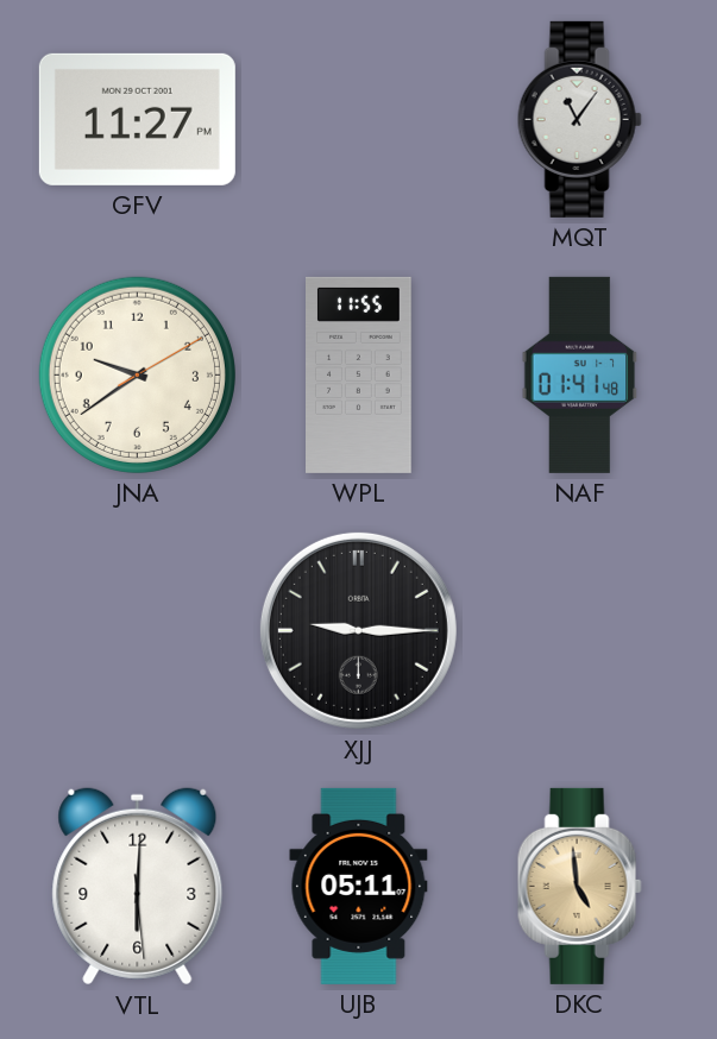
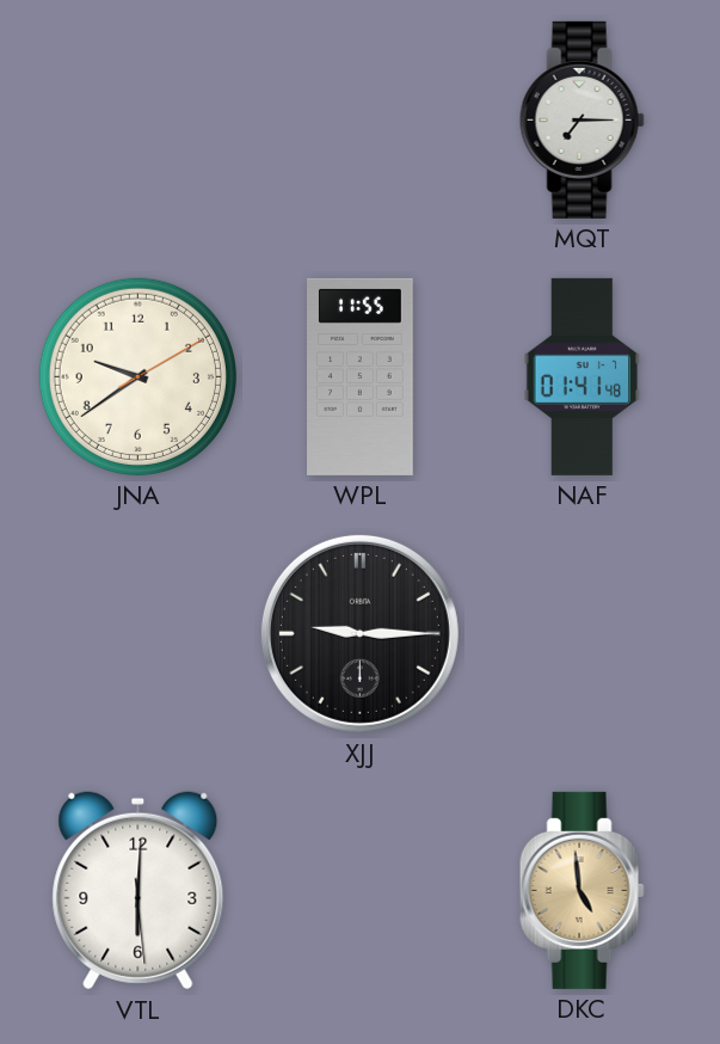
GFV: 11:27 -> none
MQT: 11:06 -> 7:15
UJB: 05:11 -> none
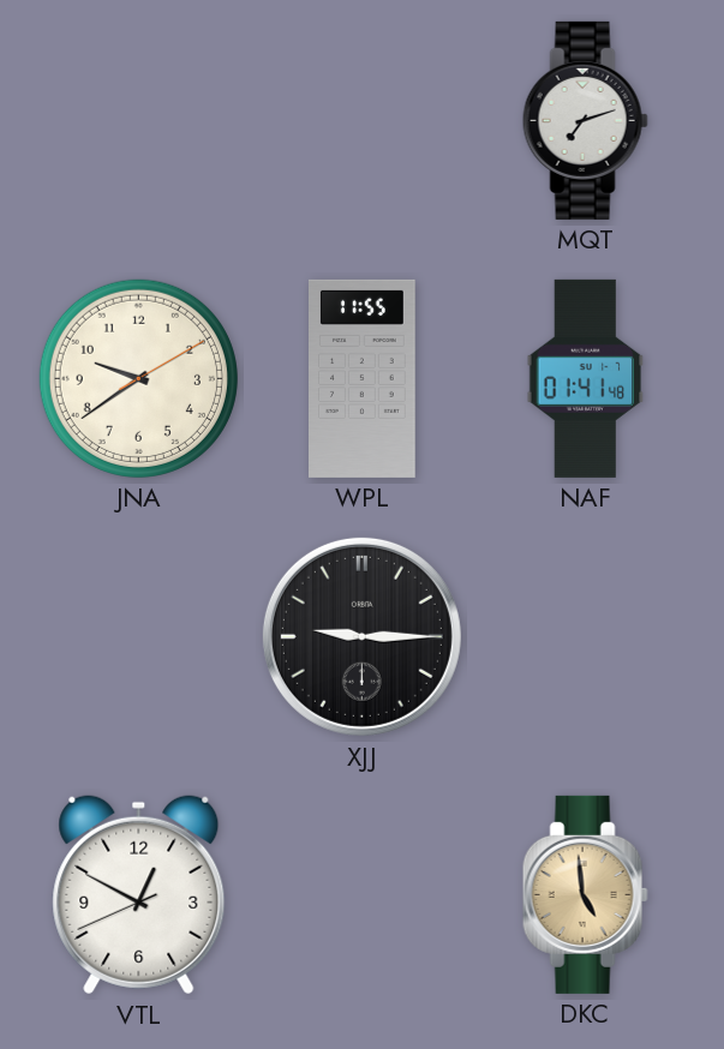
MQT: 7:15 -> 7:12
VTL: 6:00 -> 12:49
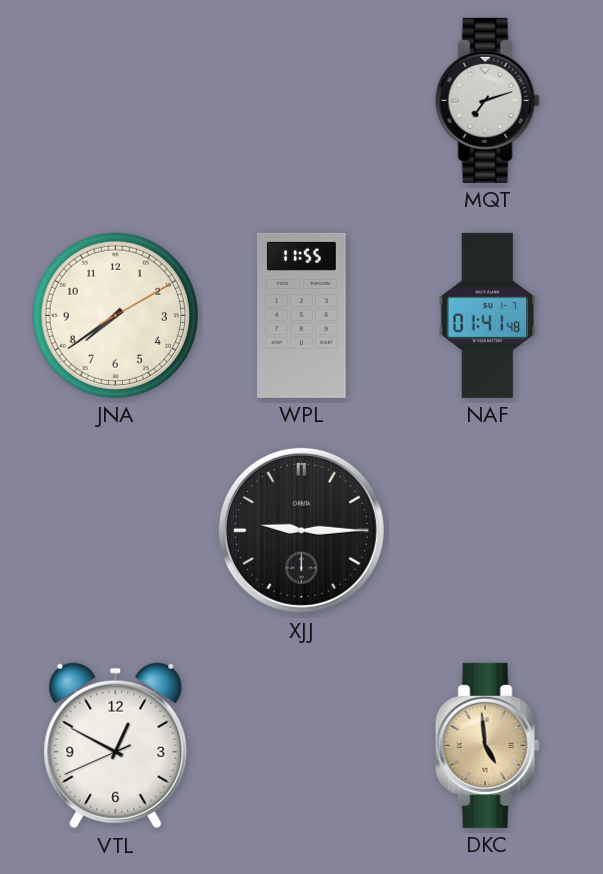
JNA: 9:39 -> 7:39
